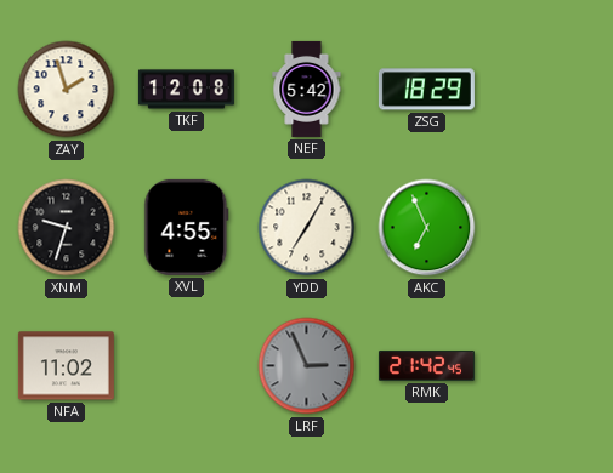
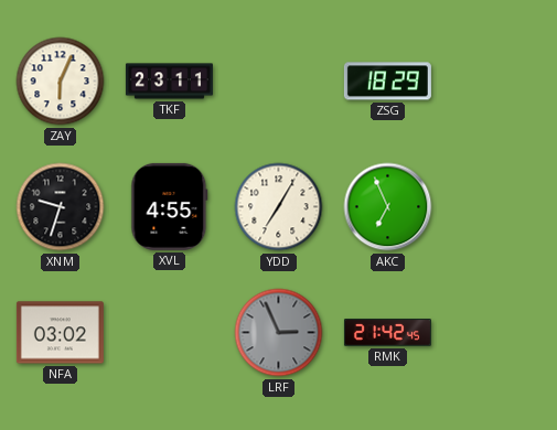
ZAY: 1:57 -> 6:04
TKF: 12:08 -> 23:11
NEF: 5:42 -> none
NFA: 11:02 -> 03:02
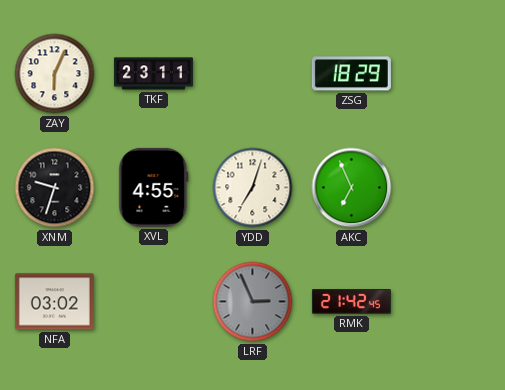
YDD: 7:05 -> 7:03
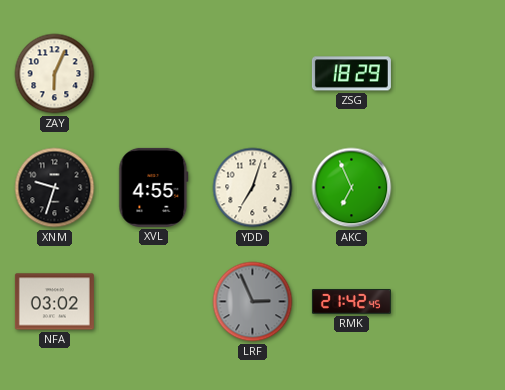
TKF: 23:11 -> none
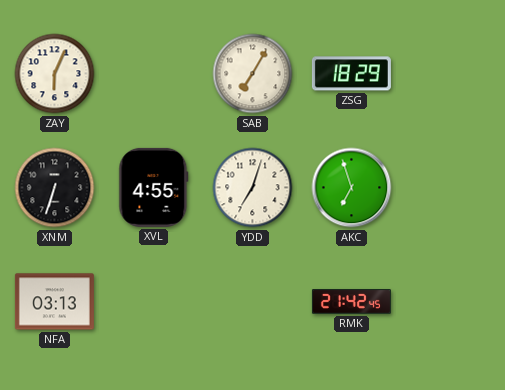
SAB: none -> 7:05
XNM: 9:33 -> 6:33
AKC: 6:56 -> 6:57
NFA: 03:02 -> 03:13
LRF: 2:56 -> none
